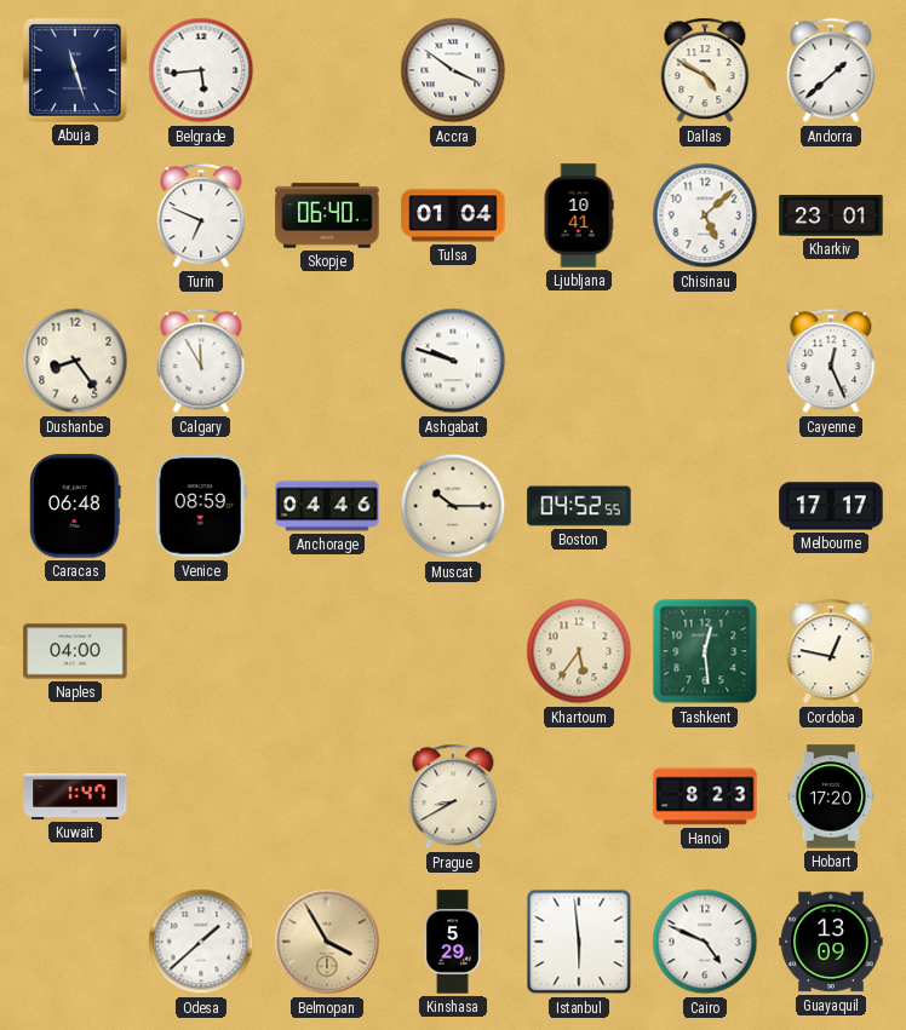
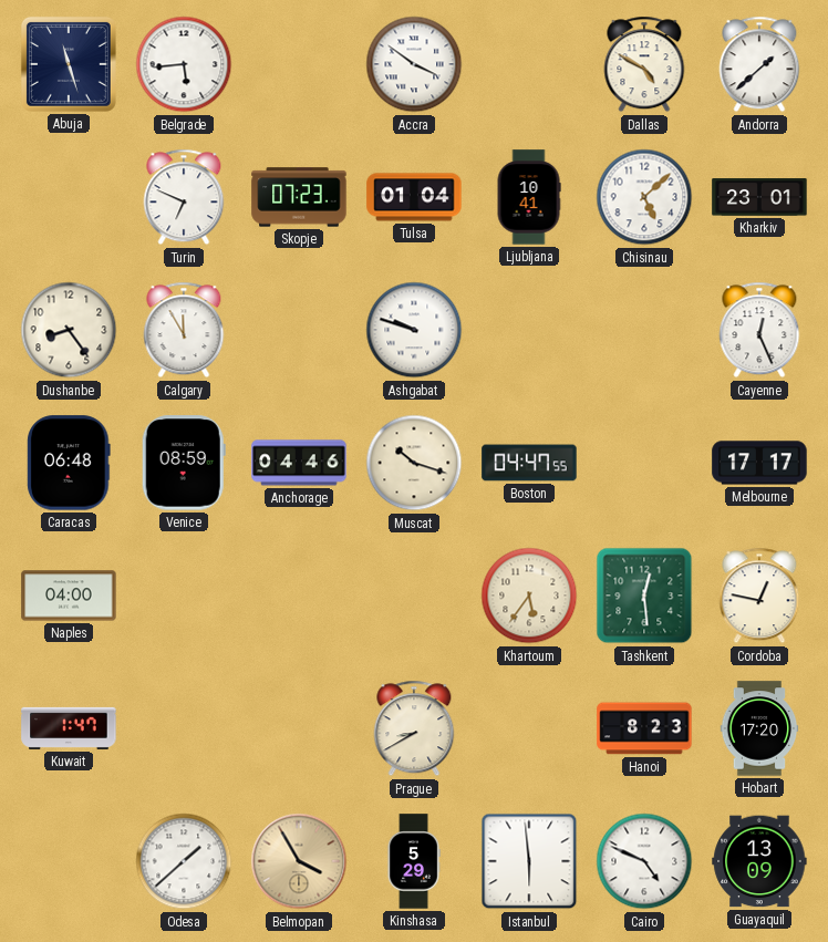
Skopje: 06:40 -> 07:23
Muscat: 10:15 -> 10:18
Boston: 04:52 -> 04:47
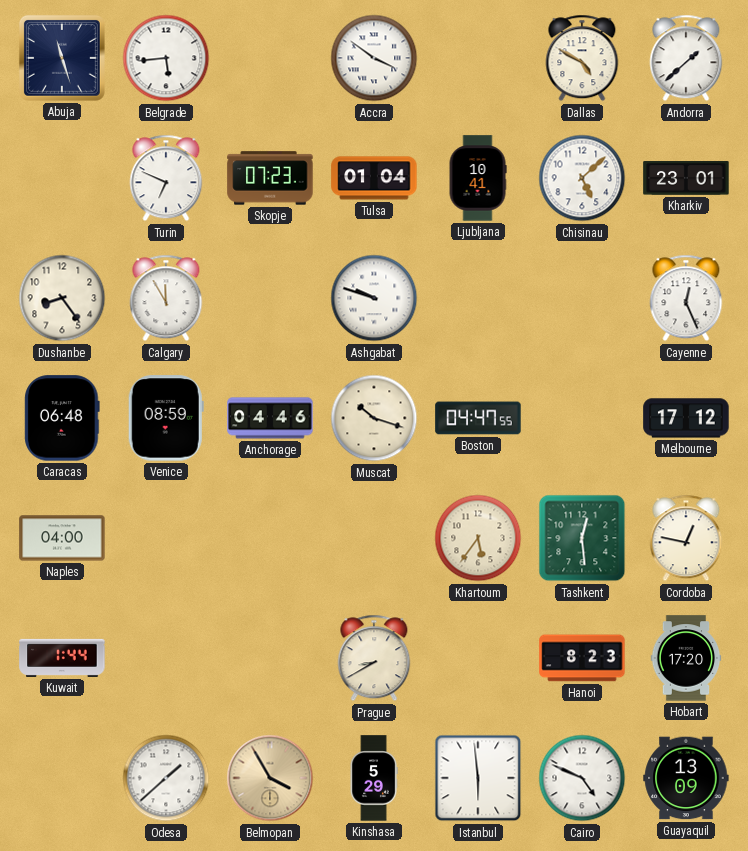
Melbourne: 17:17 -> 17:12
Kuwait: 1:47 -> 1:44
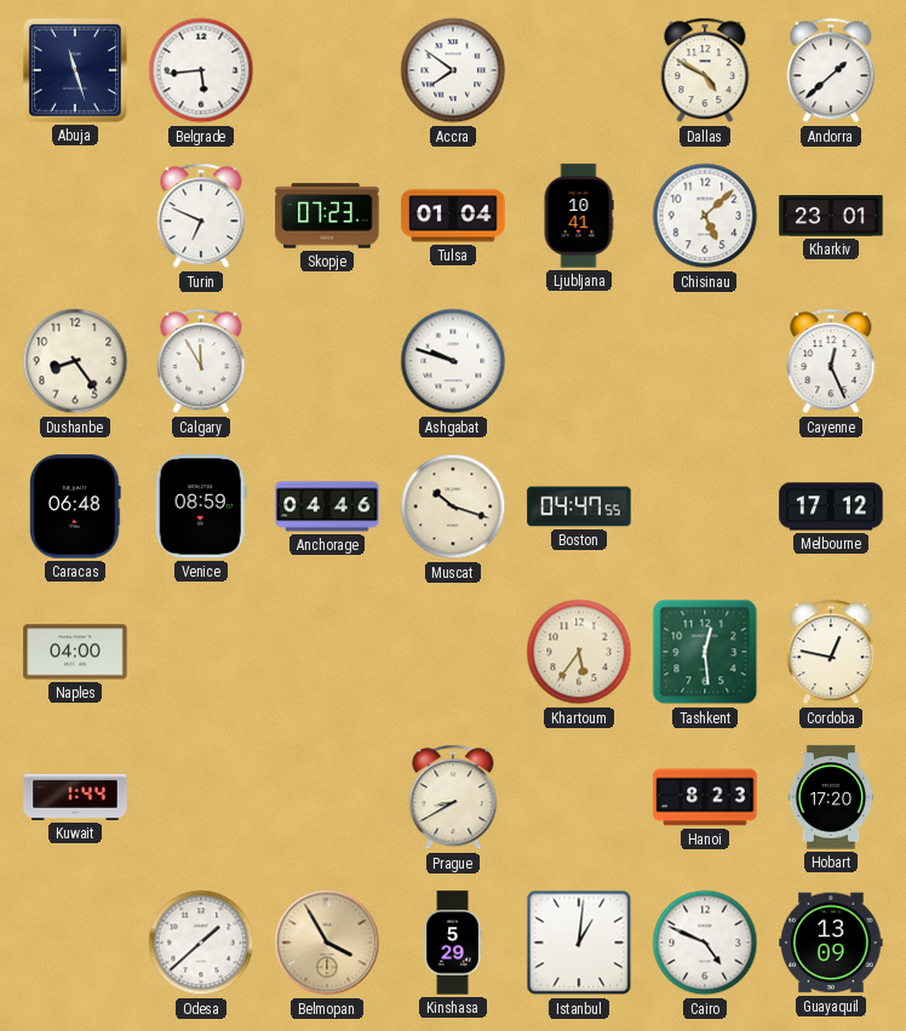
Accra: 3:51 -> 7:51
Istanbul: 5:59 -> 1:01
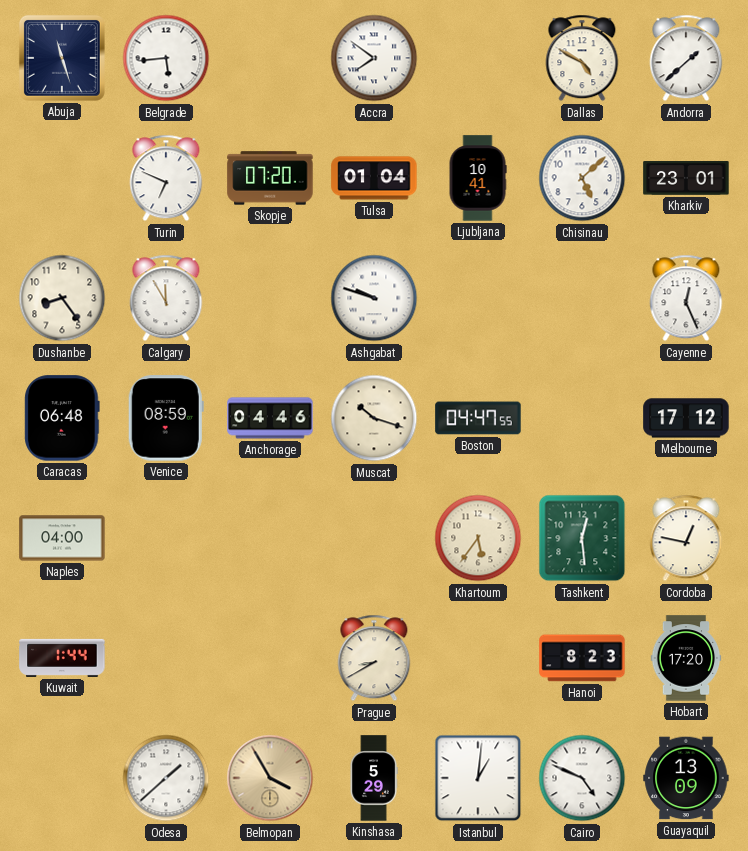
Skopje: 07:23 -> 07:20
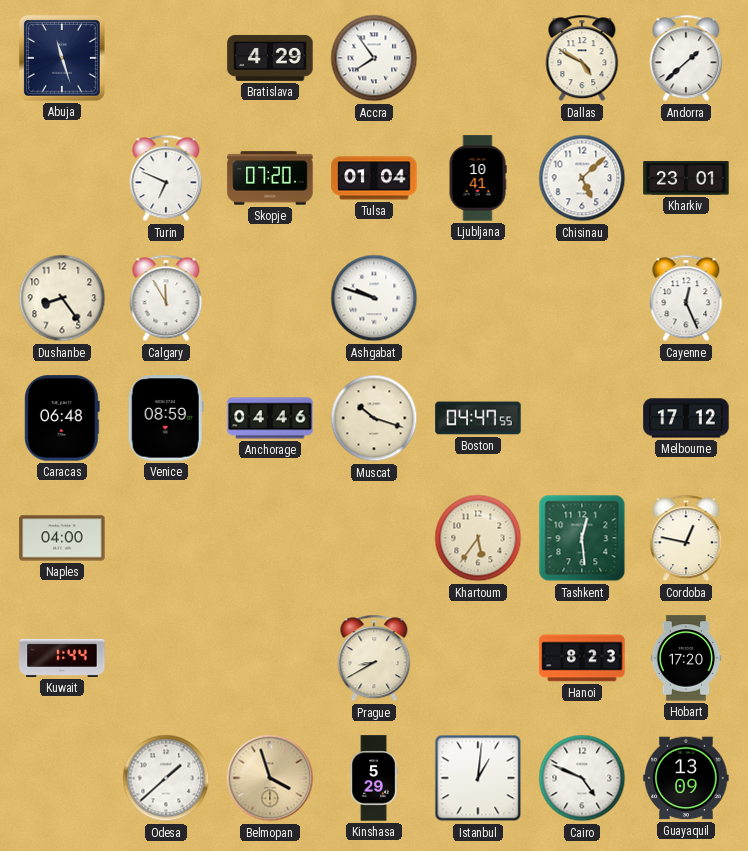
Belgrade: 5:44 -> none
Bratislava: none -> 4:29
Accra: 7:51 -> 7:54
Belmopan: 3:55 -> 3:57
